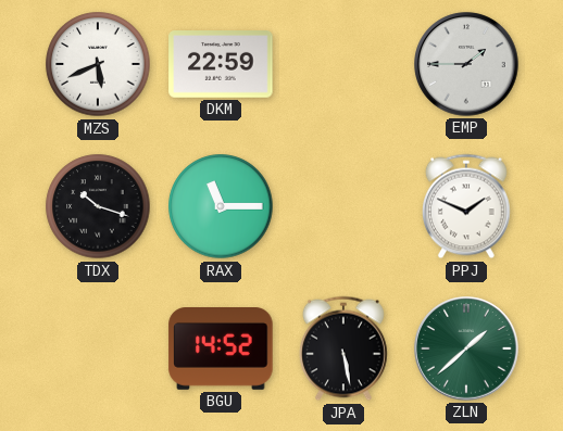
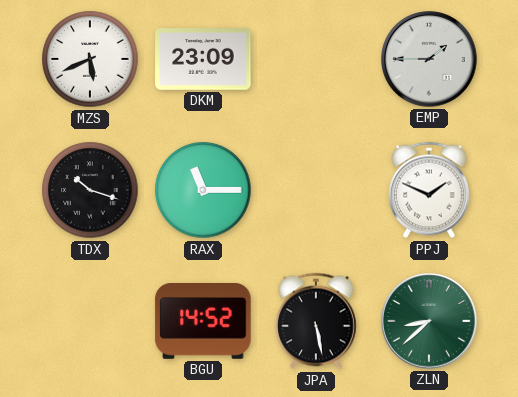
DKM: 22:59 -> 23:09
ZLN: 1:38 -> 8:38
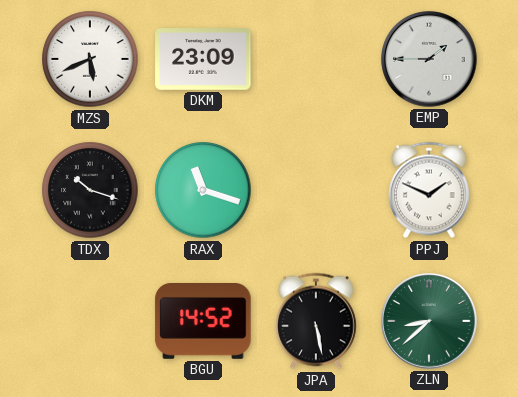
RAX: 11:15 -> 11:18
